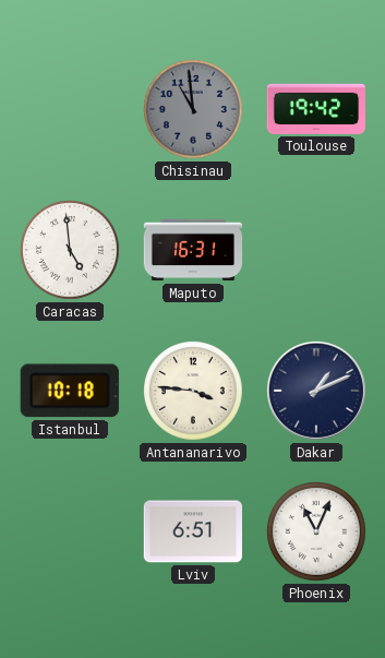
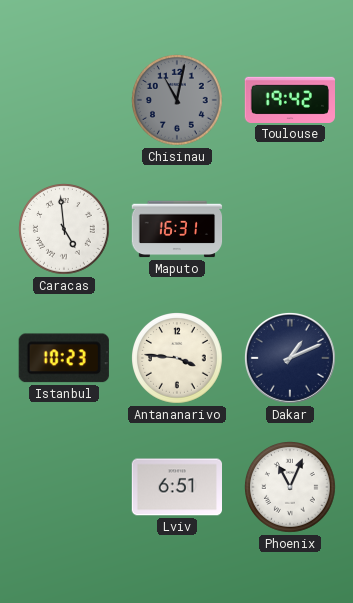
Chisinau: 10:59 -> 11:02
Istanbul: 10:18 -> 10:23
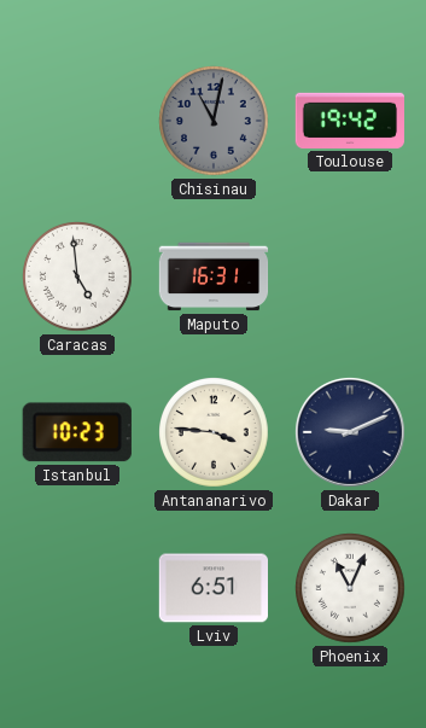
Dakar: 1:11 -> 9:11
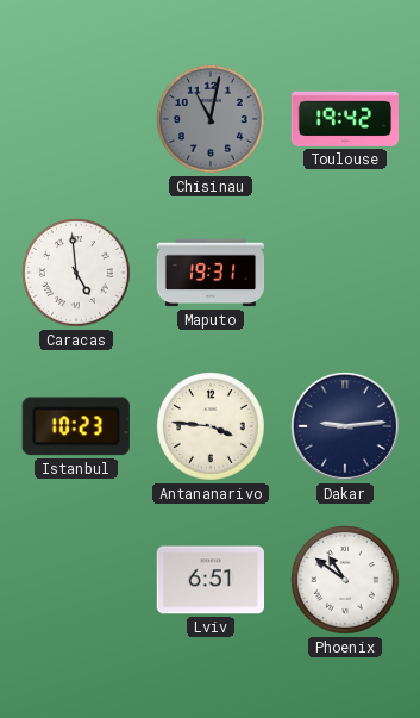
Maputo: 16:31 -> 19:31
Dakar: 9:11 -> 9:14
Phoenix: 11:04 -> 10:51
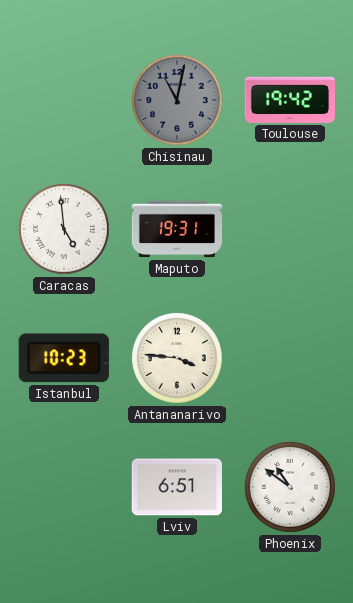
Dakar: 9:14 -> none
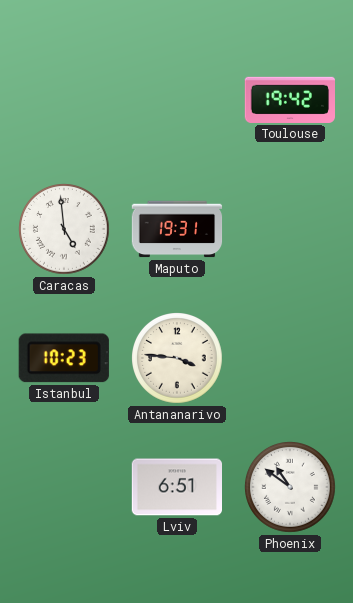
Chisinau: 11:02 -> none
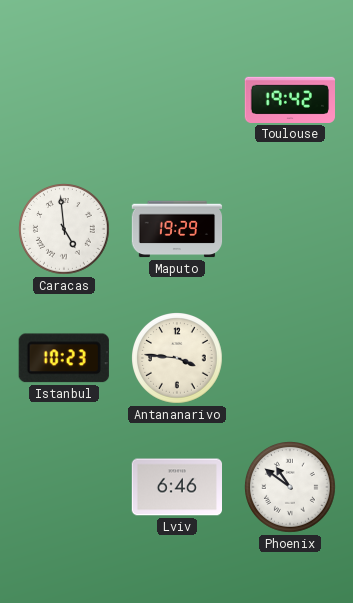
Maputo: 19:31 -> 19:29
Lviv: 6:51 -> 6:46
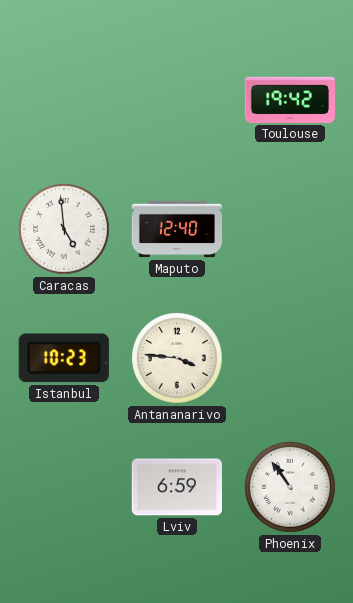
Maputo: 19:29 -> 12:40
Lviv: 6:46 -> 6:59
Phoenix: 10:51 -> 10:54
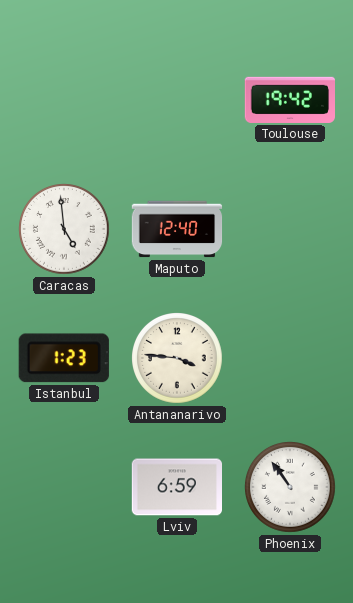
Istanbul: 10:23 -> 1:23
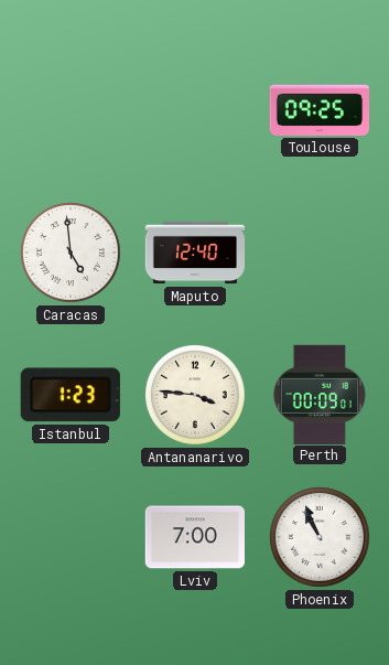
Toulouse: 19:42 -> 09:25
Perth: none -> 00:09
Lviv: 6:59 -> 7:00
Phoenix: 10:54 -> 10:56
